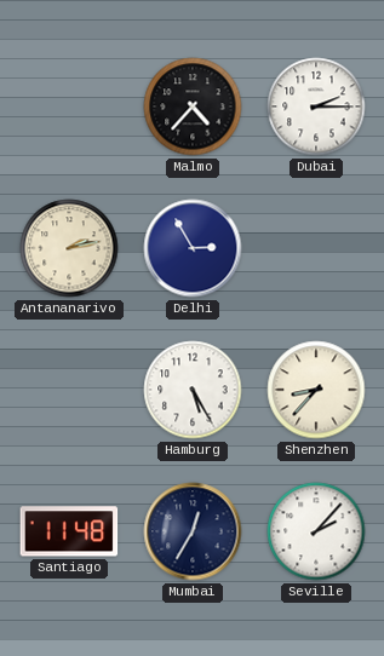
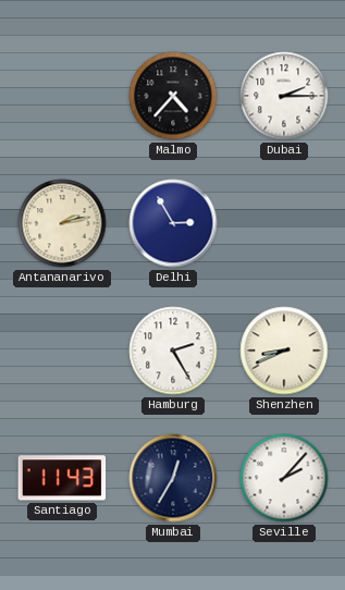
Hamburg: 5:25 -> 2:25
Shenzhen: 8:37 -> 8:41
Santiago: 11:48 -> 11:43
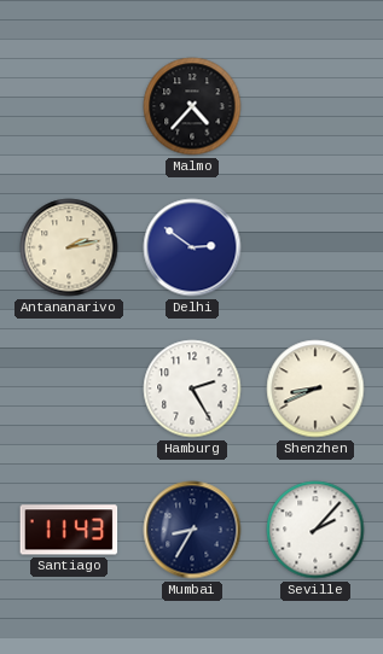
Dubai: 2:15 -> none
Delhi: 2:55 -> 2:51
Mumbai: 12:35 -> 8:35
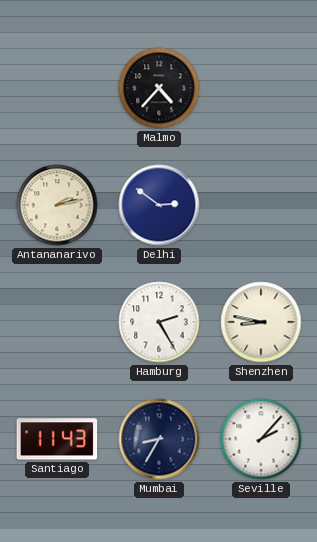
Shenzhen: 8:41 -> 8:47
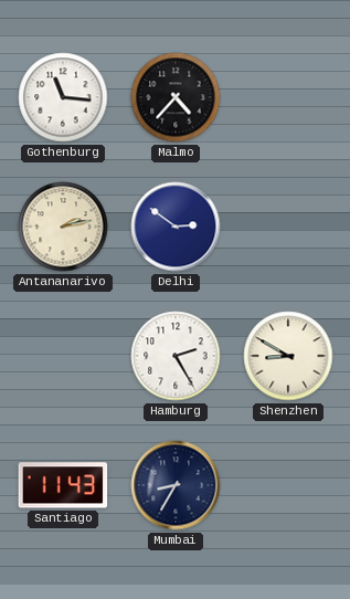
Gothenburg: none -> 11:16
Shenzhen: 8:47 -> 8:50
Seville: 2:07 -> none
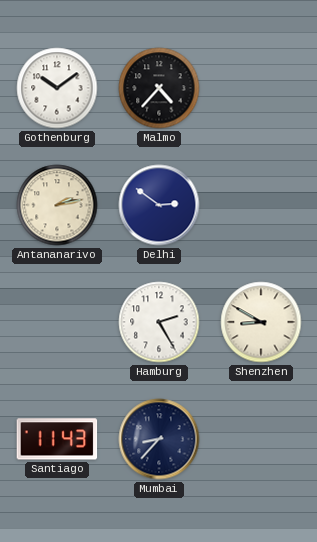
Gothenburg: 11:16 -> 10:09
Mumbai: 8:35 -> 8:37
